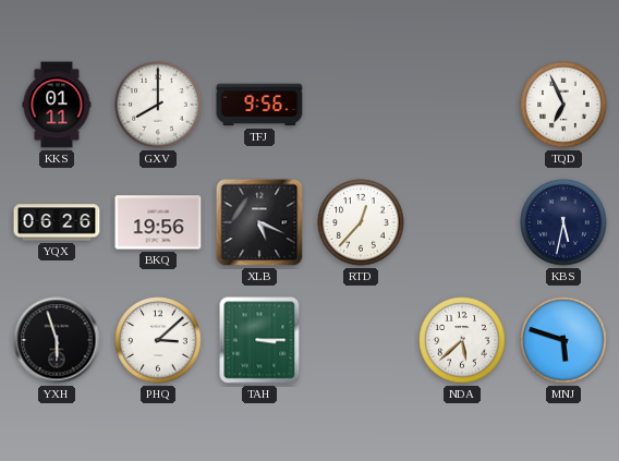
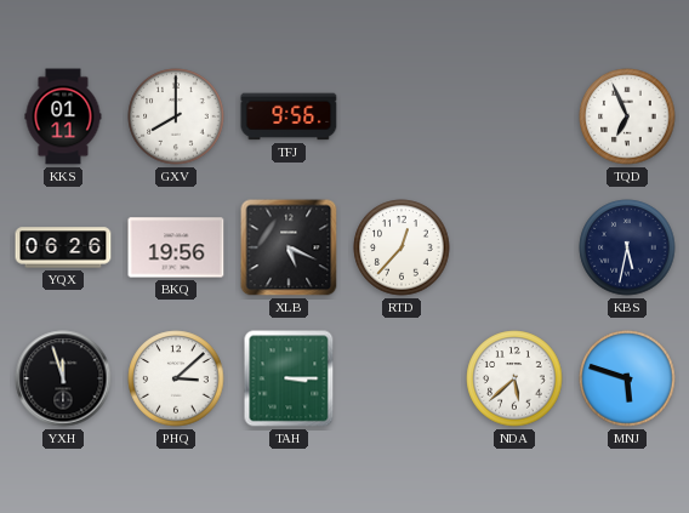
YXH: 5:57 -> 11:57
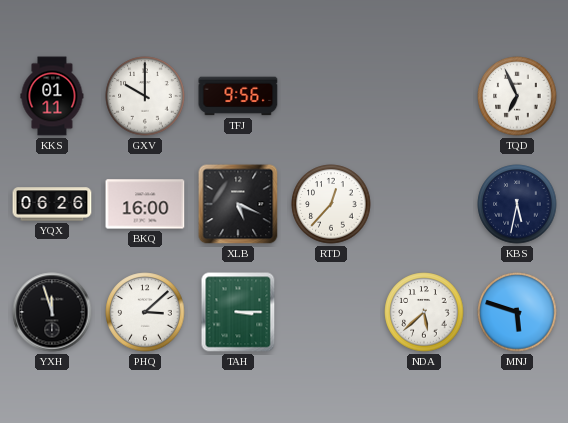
GXV: 8:00 -> 10:00
BKQ: 19:56 -> 16:00
